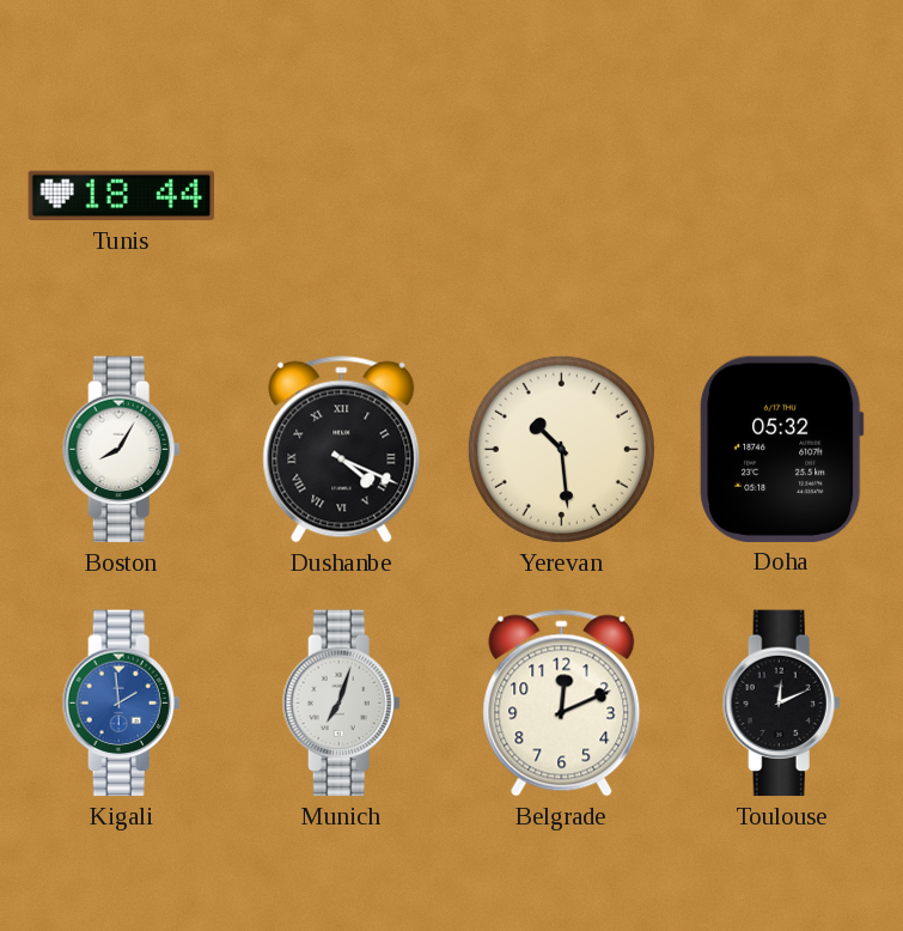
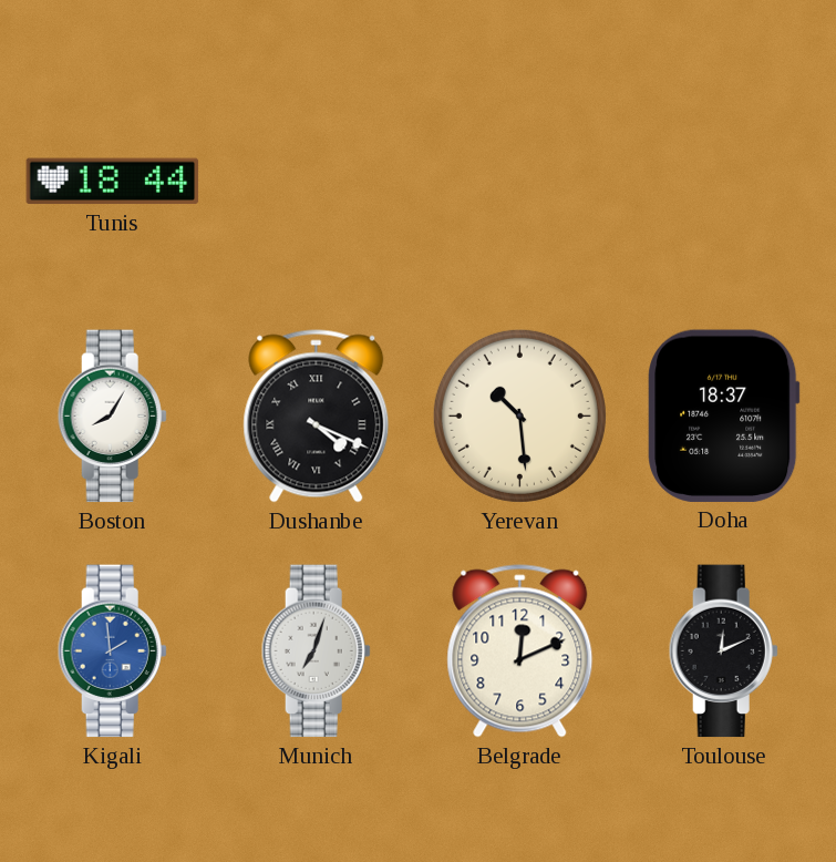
Doha: 05:32 -> 18:37
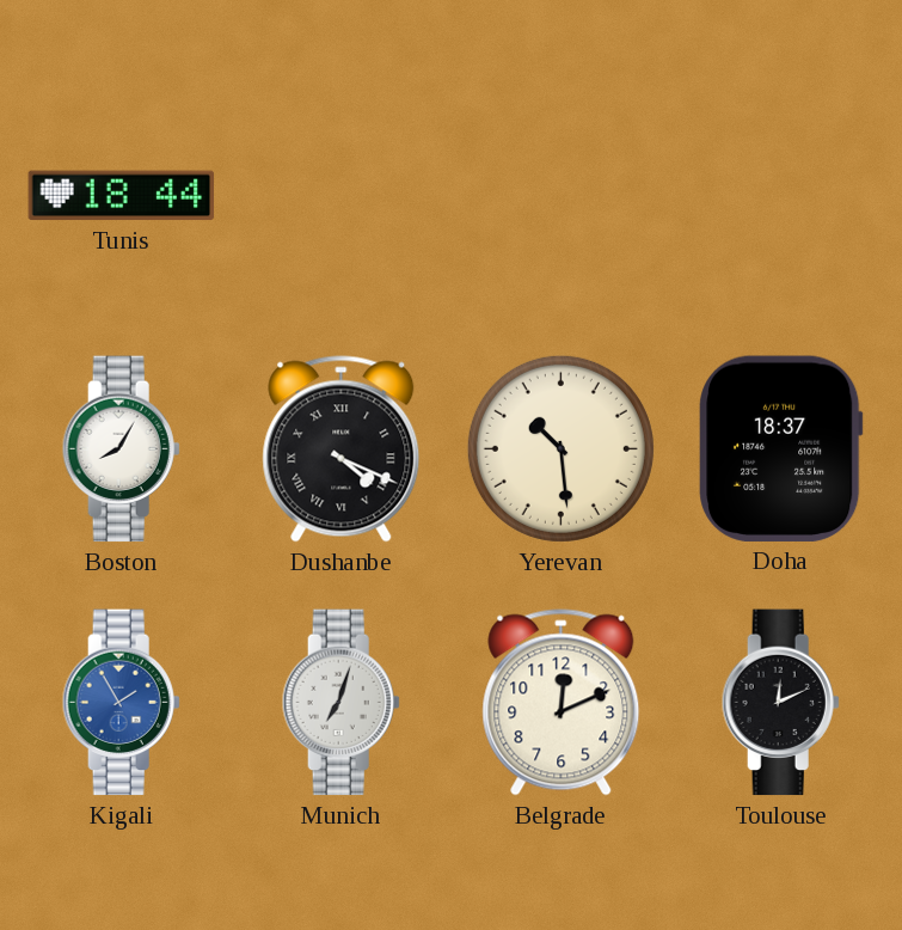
Kigali: 1:59 -> 1:55
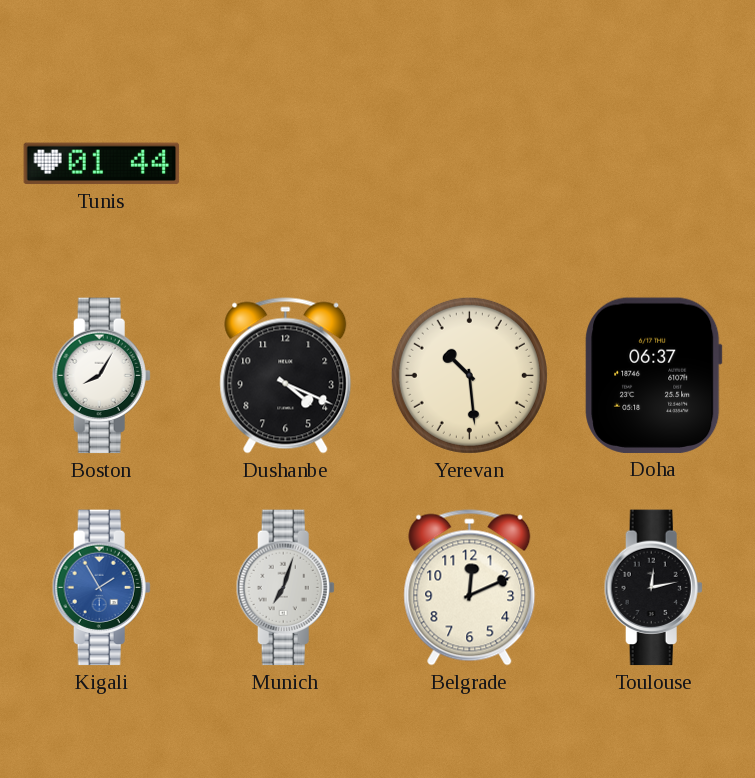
Tunis: 18:44 -> 01:44
Dushanbe numerals: Roman -> Arabic
Doha: 18:37 -> 06:37
Toulouse: 12:11 -> 12:13
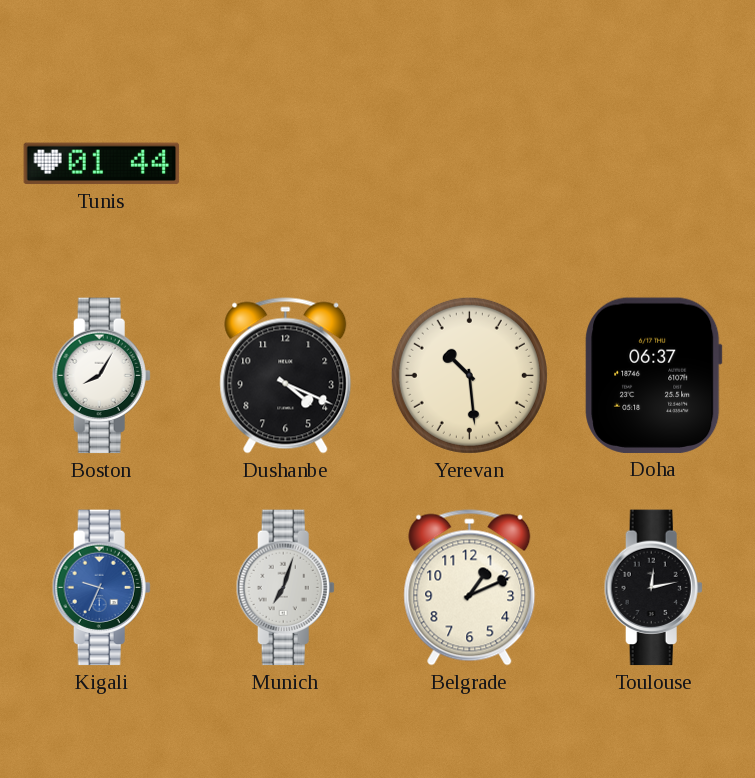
Kigali: 1:55 -> 9:34
Belgrade: 12:11 -> 1:11
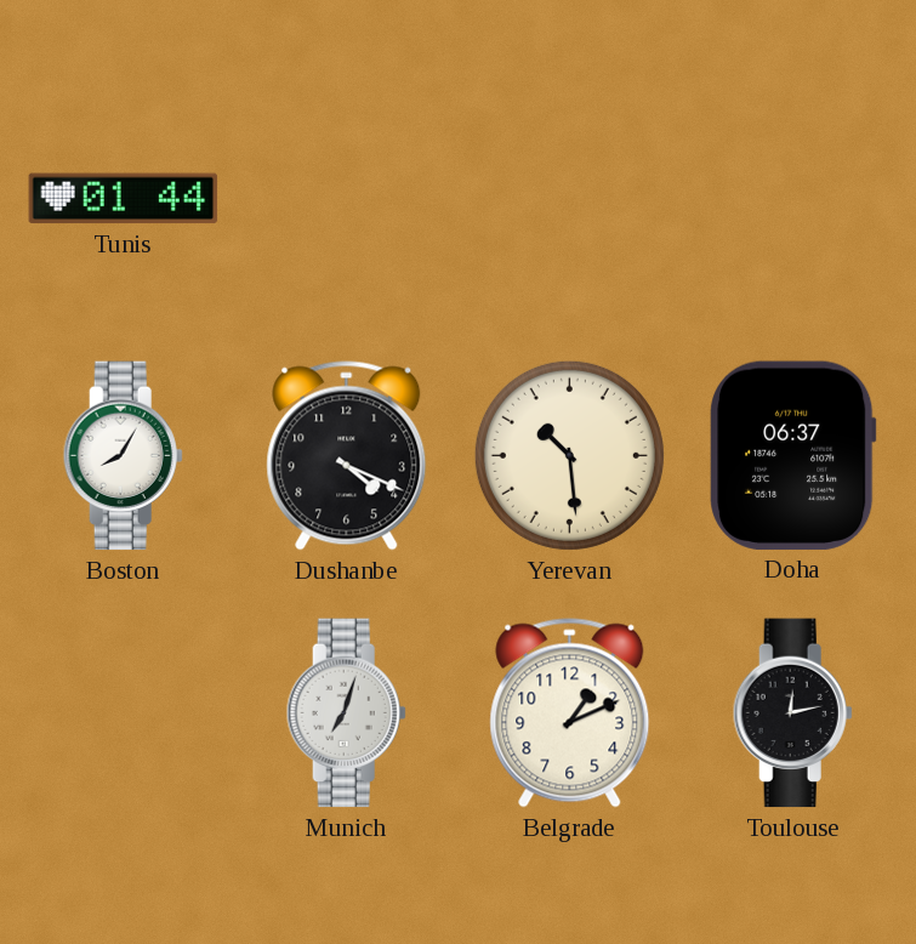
Kigali: 9:34 -> none
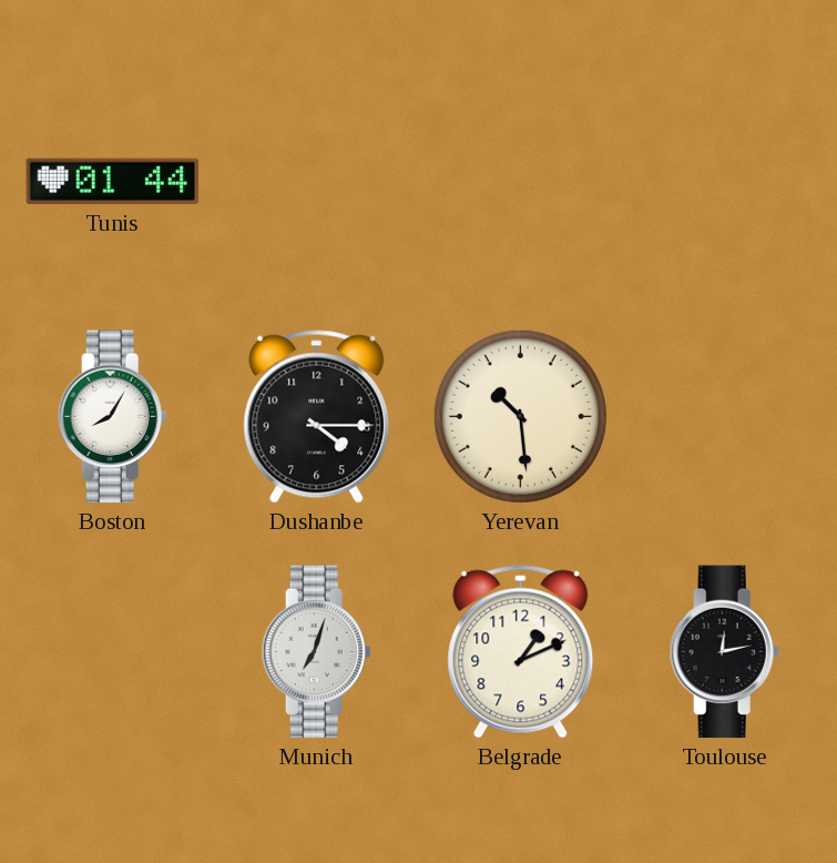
Dushanbe: 4:19 -> 4:15
Doha: 06:37 -> none
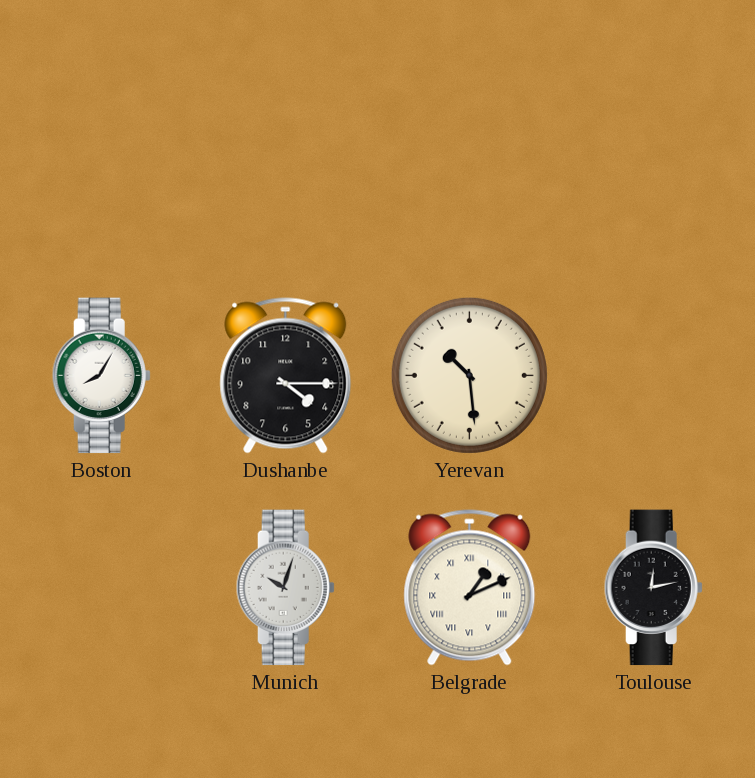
Tunis: 01:44 -> none
Munich: 7:03 -> 10:03
Belgrade numerals: Arabic -> Roman
